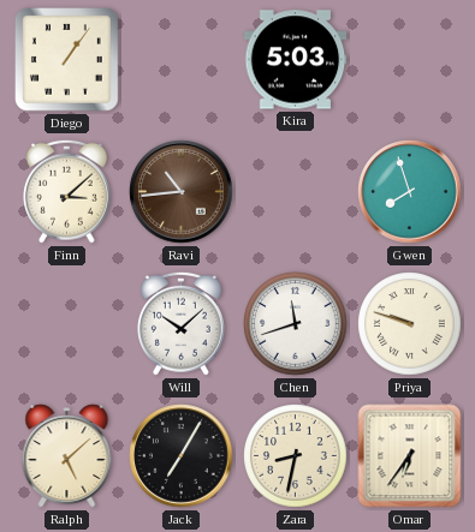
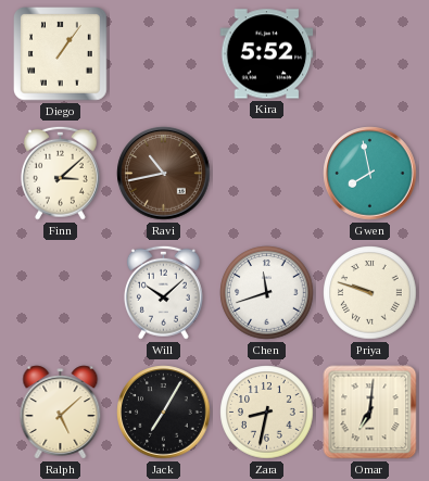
Kira: 5:03 -> 5:52
Ravi: 10:44 -> 10:43
Gwen: 7:57 -> 7:58
Omar: 6:36 -> 7:01
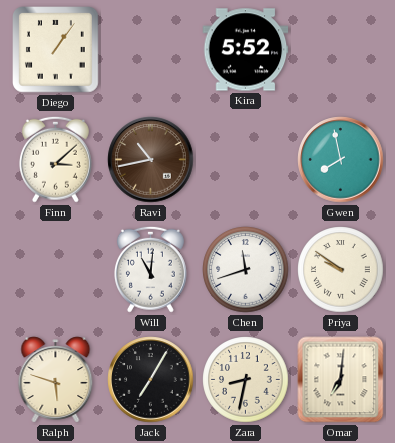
Will: 10:08 -> 11:01
Priya: 9:48 -> 9:51
Ralph: 5:08 -> 5:48
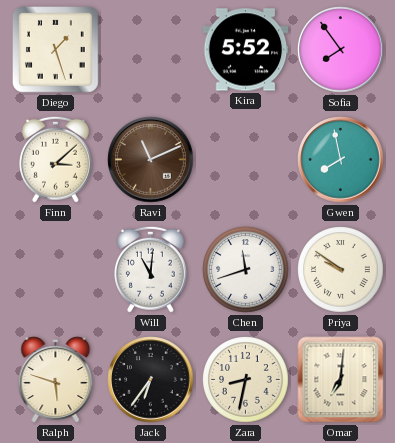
Diego: 1:06 -> 1:27
Sofia: none -> 7:54
Ravi: 10:43 -> 11:11
Jack: 7:05 -> 6:36
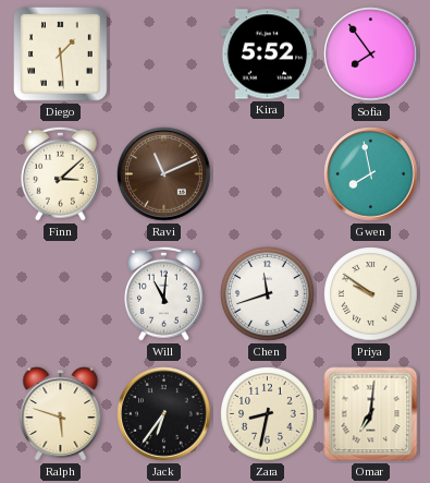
Diego: 1:27 -> 1:29
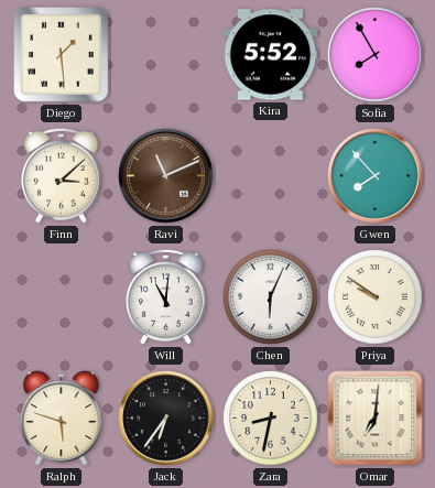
Sofia: 7:54 -> 7:55
Gwen: 7:58 -> 7:53
Chen: 11:42 -> 6:04
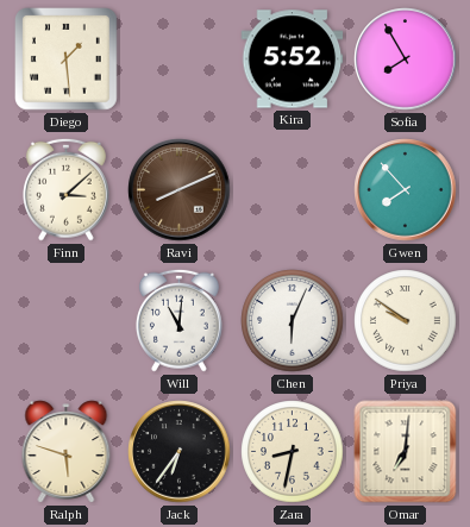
Ravi: 11:11 -> 8:11
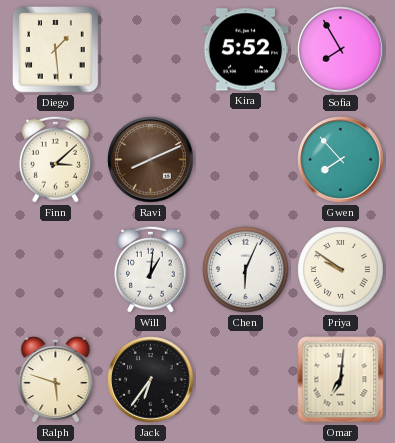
Will: 11:01 -> 1:01
Zara: 8:32 -> none
